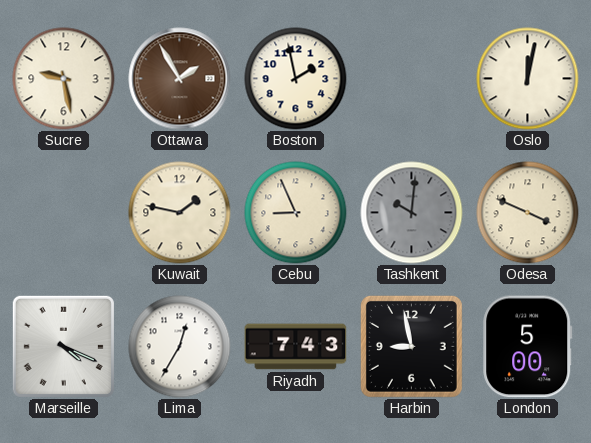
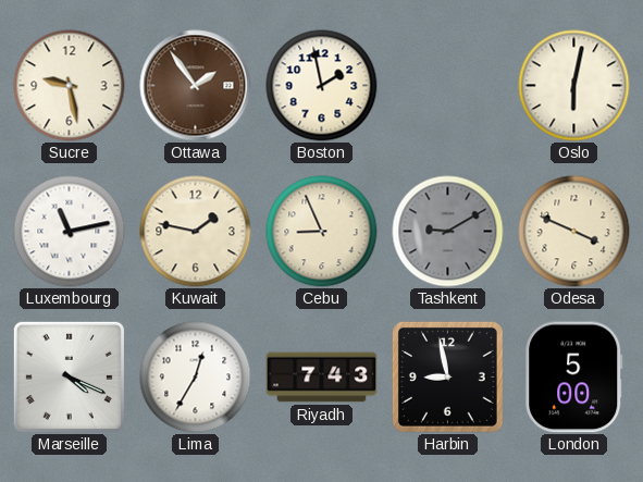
Ottawa: 1:55 -> 1:54
Oslo: 12:02 -> 6:02
Luxembourg: none -> 11:13
Tashkent: 10:01 -> 9:10
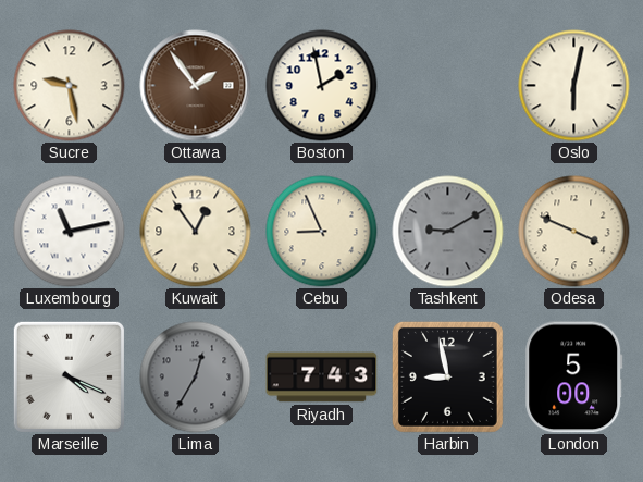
Kuwait: 1:47 -> 12:54
Lima dial: white -> grey
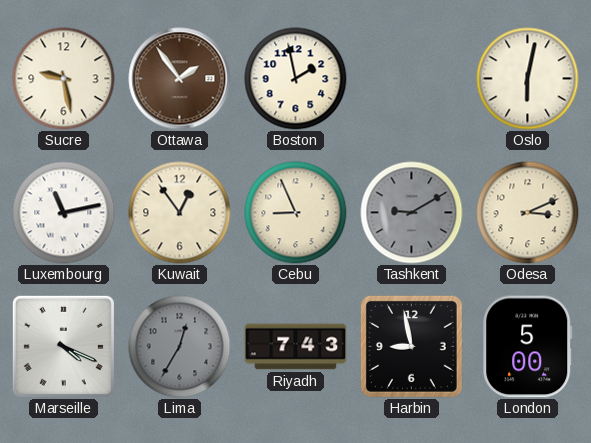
Odesa: 3:49 -> 3:11
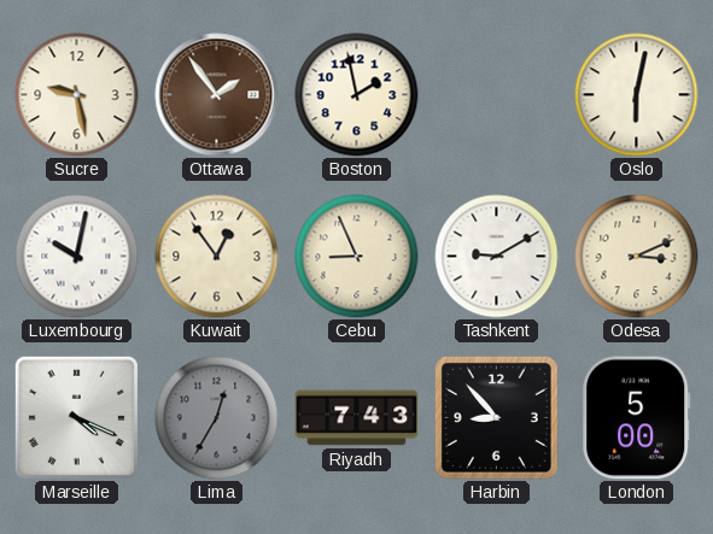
Luxembourg: 11:13 -> 10:02
Tashkent dial: grey -> white
Harbin: 8:58 -> 8:53
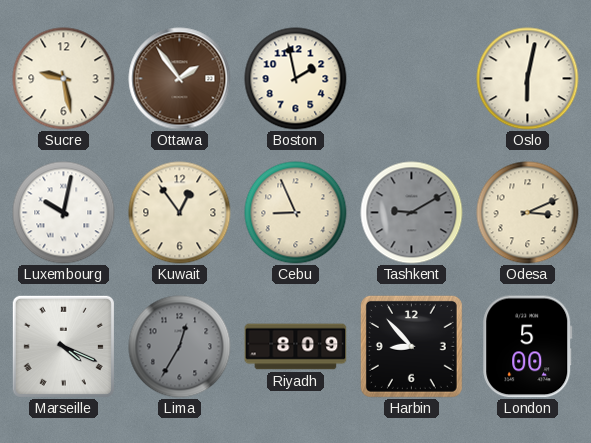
Tashkent dial: white -> grey
Riyadh: 7:43 -> 8:09
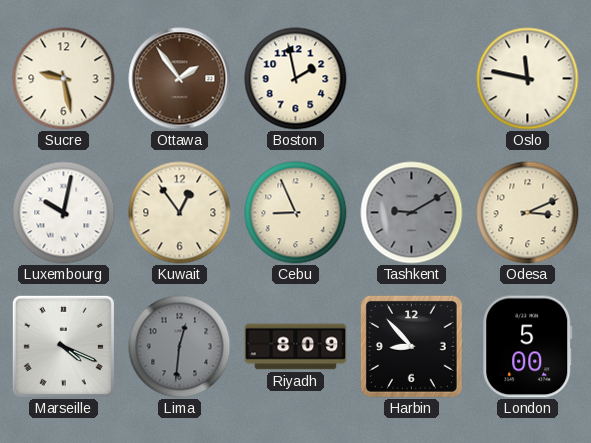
Oslo: 6:02 -> 11:47
Lima: 12:35 -> 12:31
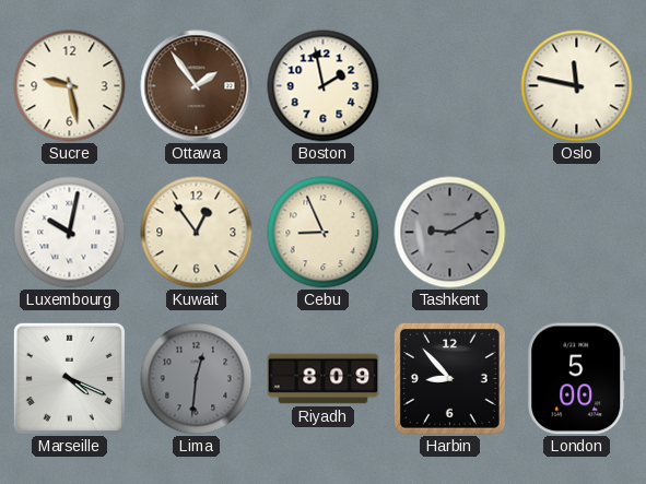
Odesa: 3:11 -> none
